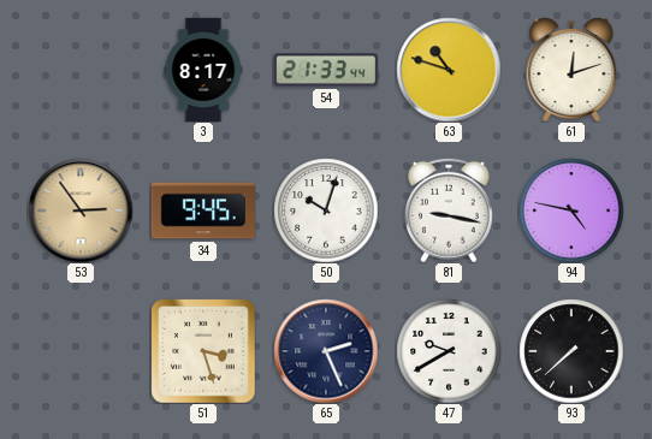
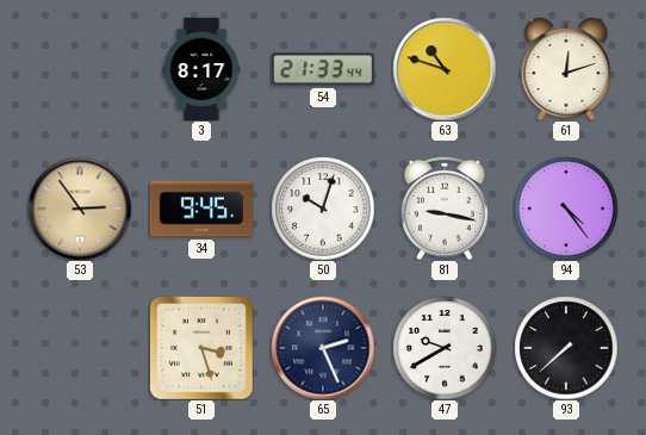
94: 4:47 -> 4:24
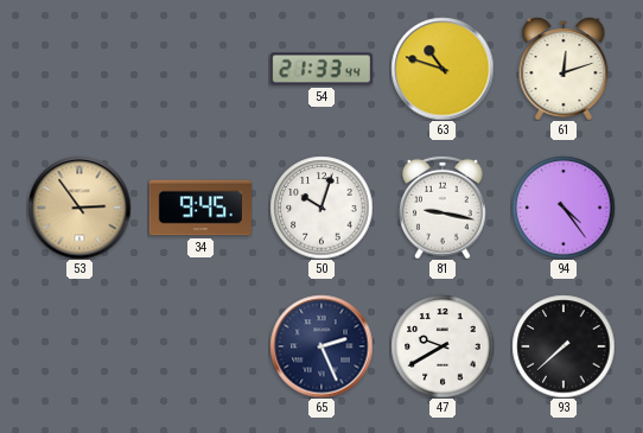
3: 8:17 -> none
51: 3:27 -> none
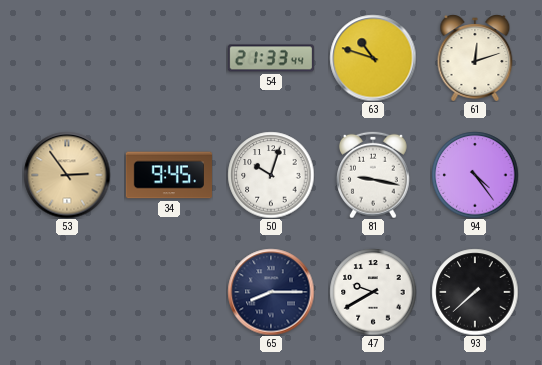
65: 2:26 -> 8:15
